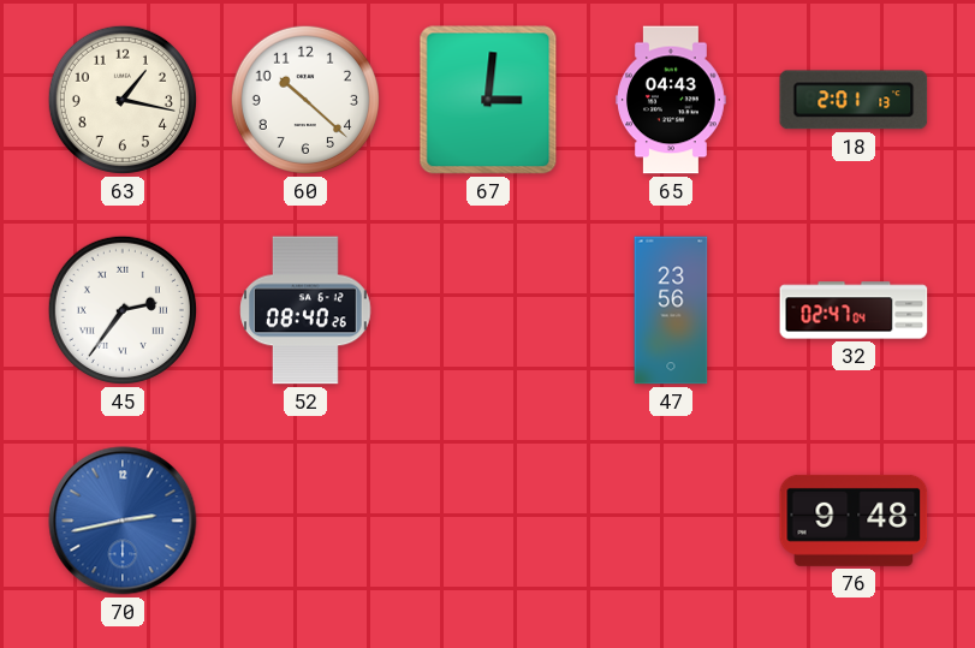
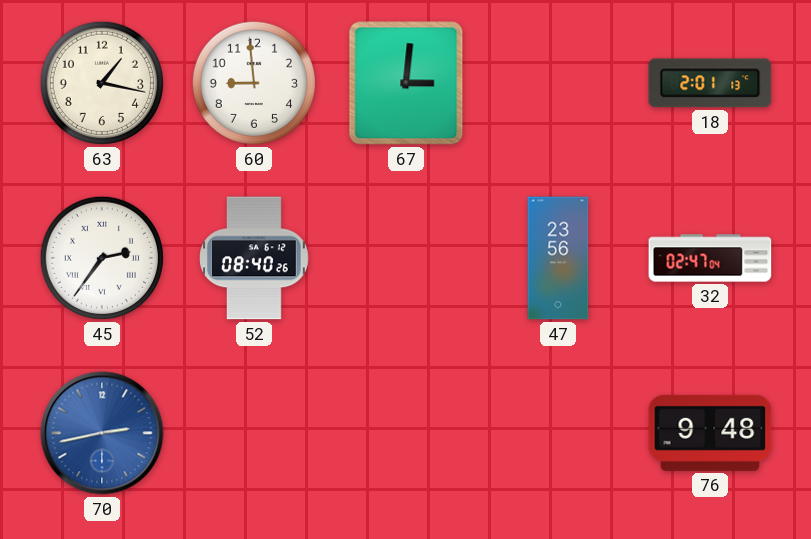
60: 10:22 -> 8:59
65: 04:43 -> none
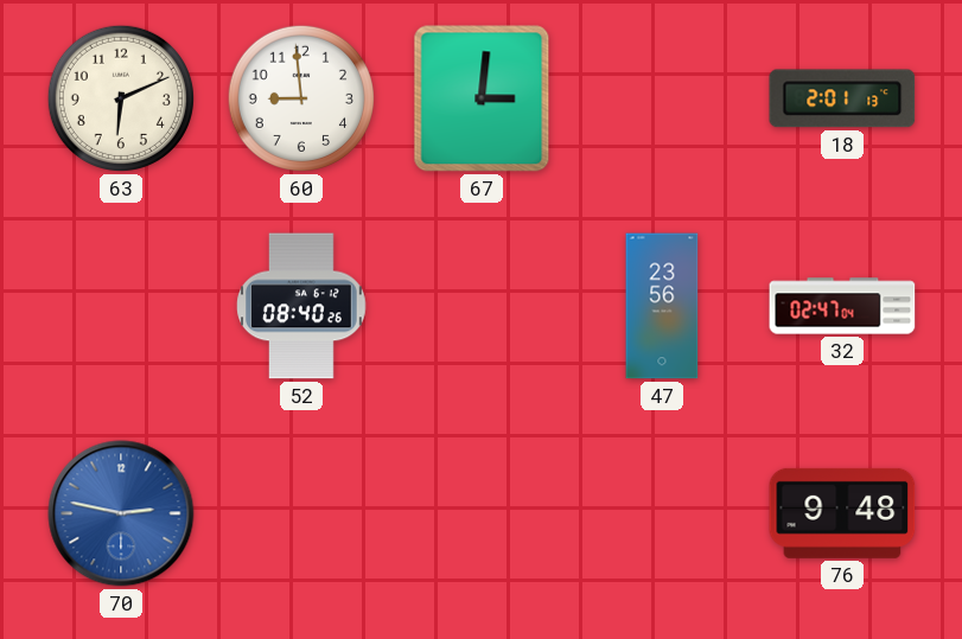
63: 1:17 -> 6:11
45: 2:36 -> none
70: 2:43 -> 2:47
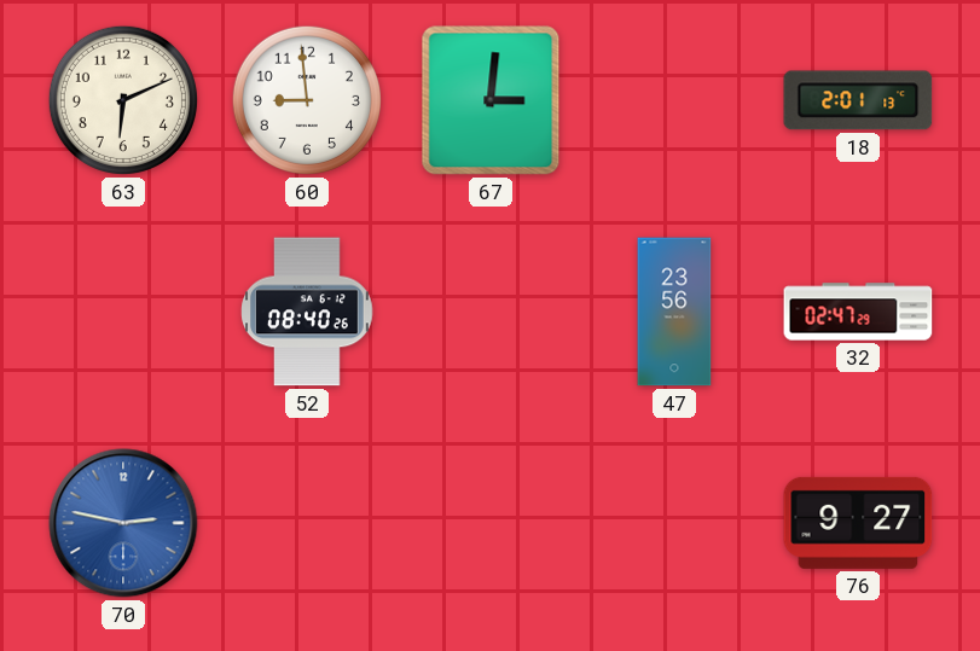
32: 02:47:04 -> 02:47:29
76: 9:48 -> 9:27
